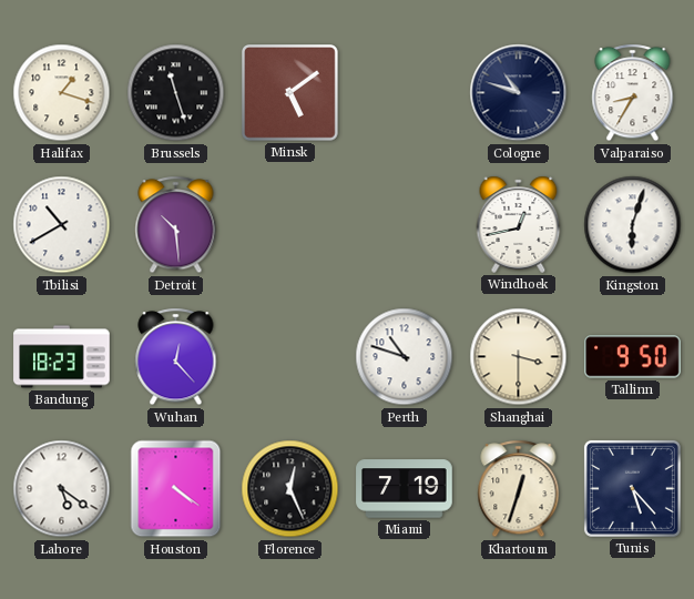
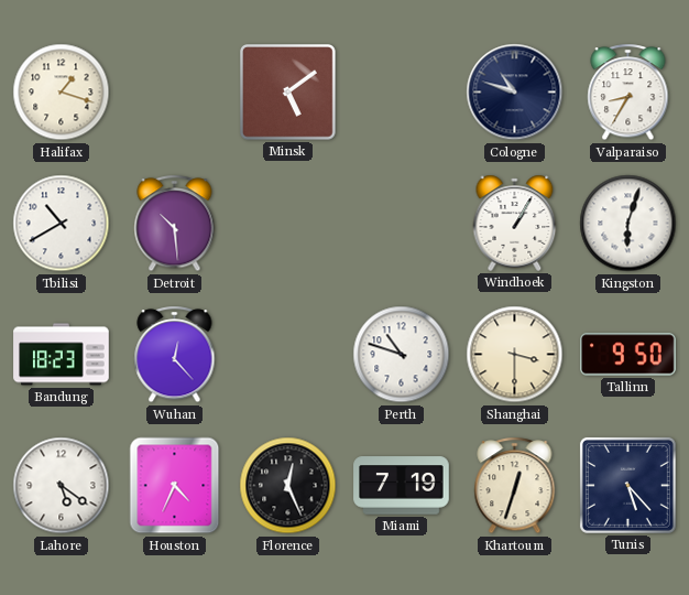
Brussels: 11:27 -> none
Windhoek: 12:43 -> 1:05
Houston: 4:21 -> 4:34
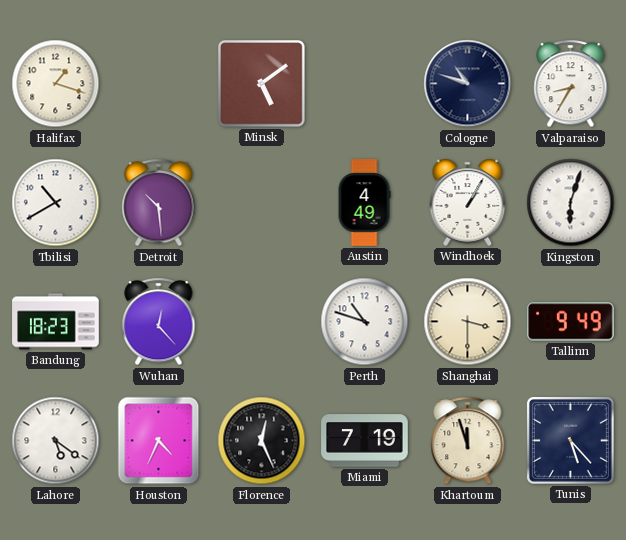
Austin: none -> 4:49
Tallinn: 9:50 -> 9:49
Khartoum: 12:33 -> 11:57
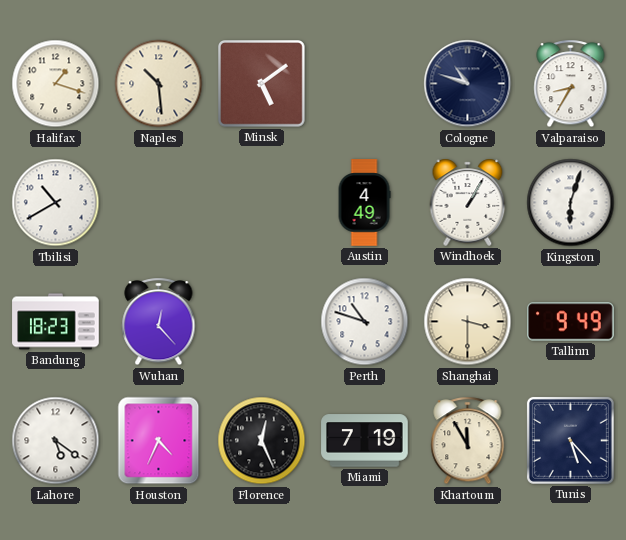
Naples: none -> 10:29
Detroit: 10:29 -> none
Khartoum: 11:57 -> 11:55
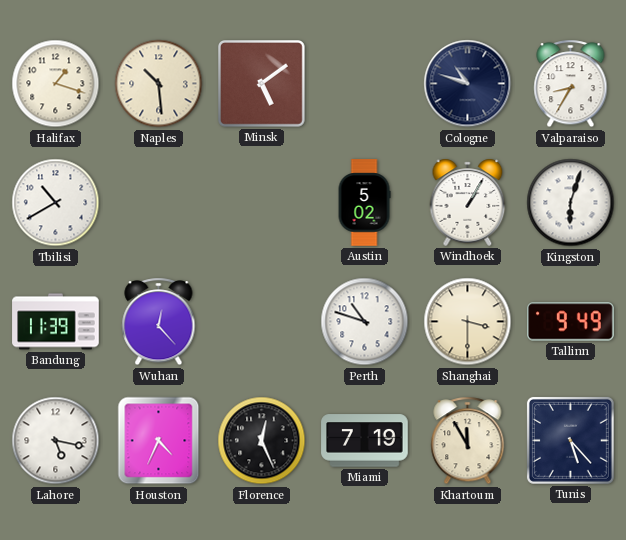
Austin: 4:49 -> 5:02
Bandung: 18:23 -> 11:39
Lahore: 5:21 -> 5:17
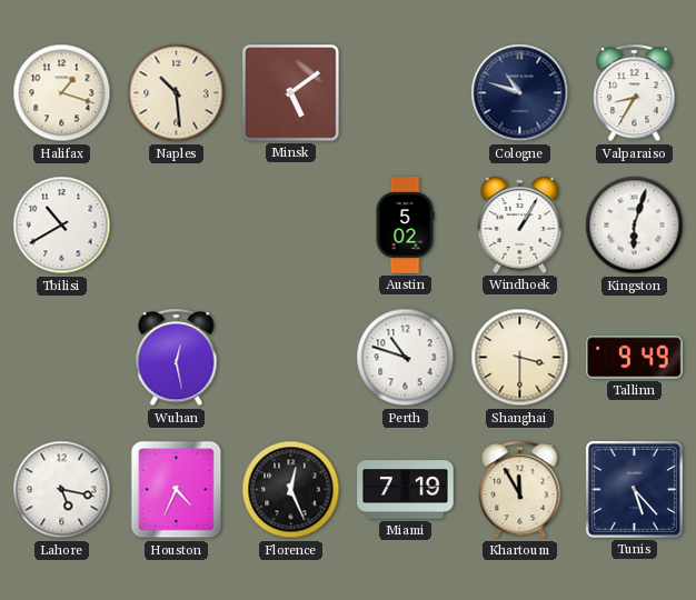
Bandung: 11:39 -> none
Wuhan: 12:23 -> 12:28
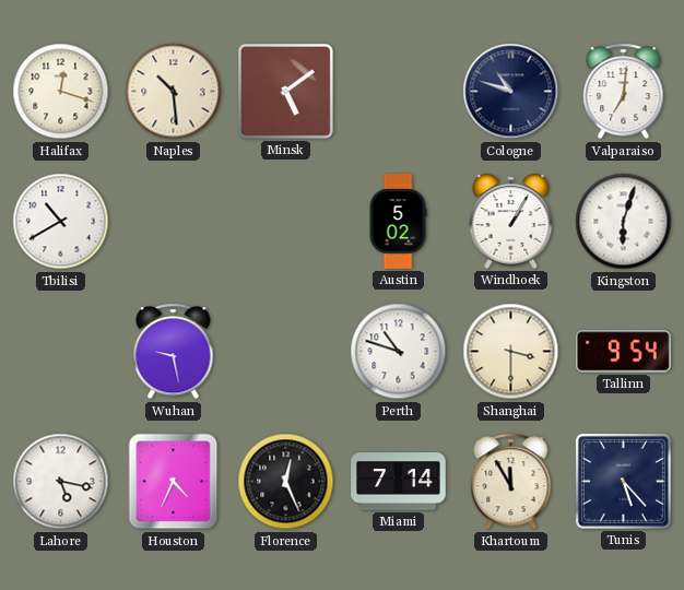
Halifax: 1:18 -> 12:18
Valparaiso: 8:35 -> 7:01
Wuhan: 12:28 -> 9:28
Tallinn: 9:49 -> 9:54
Miami: 7:19 -> 7:14
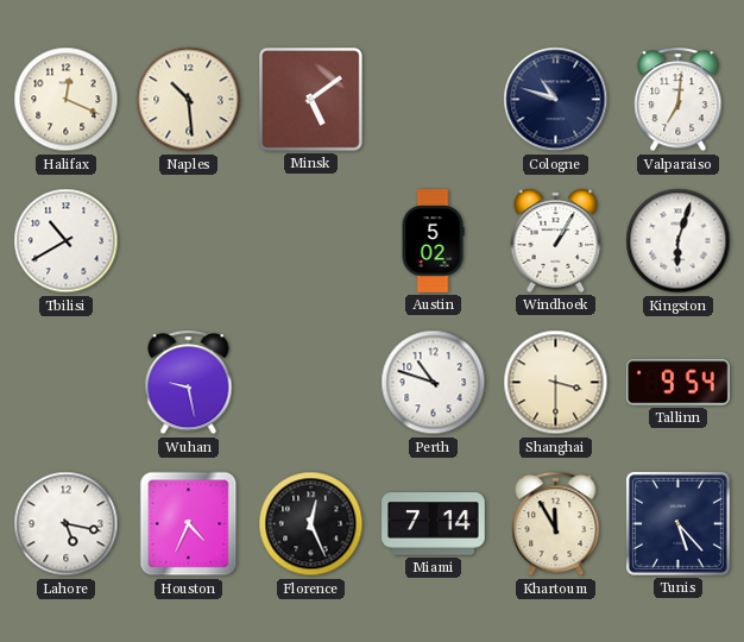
Halifax: 12:18 -> 12:19
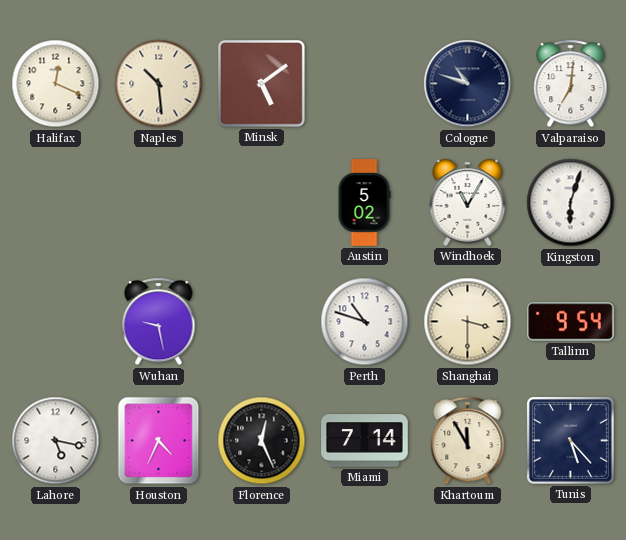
Tbilisi: 10:40 -> none
Windhoek: 1:05 -> 11:05
